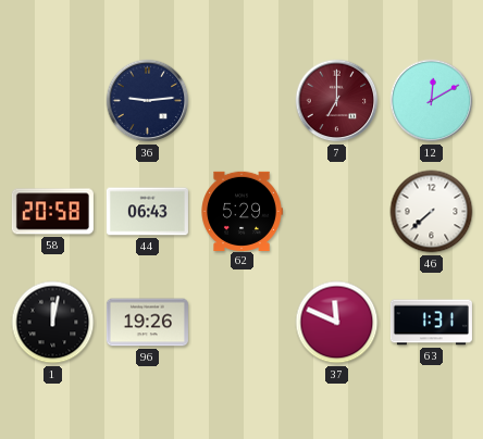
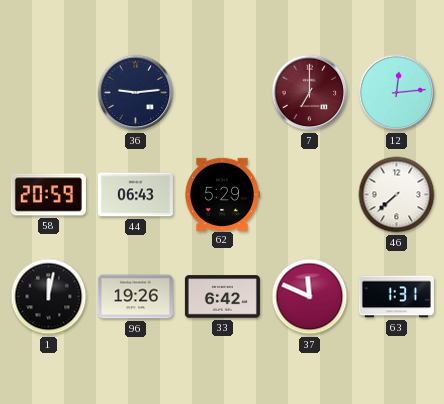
12: 12:10 -> 12:14
58: 20:58 -> 20:59
33: none -> 6:42
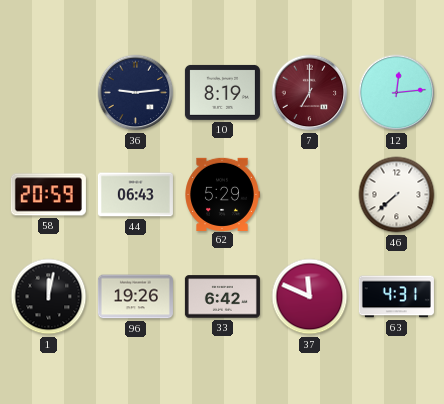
10: none -> 8:19
63: 1:31 -> 4:31
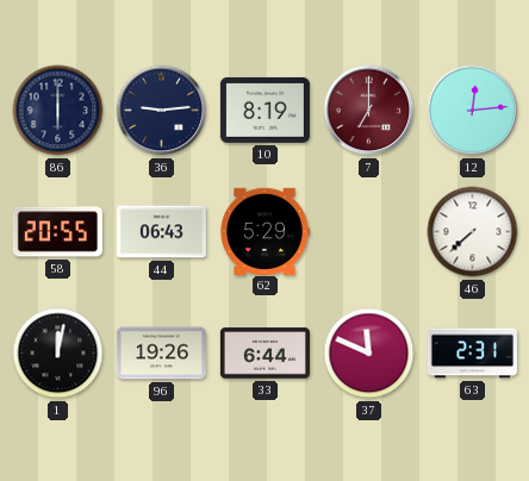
86: none -> 6:00
58: 20:59 -> 20:55
33: 6:42 -> 6:44
63: 4:31 -> 2:31
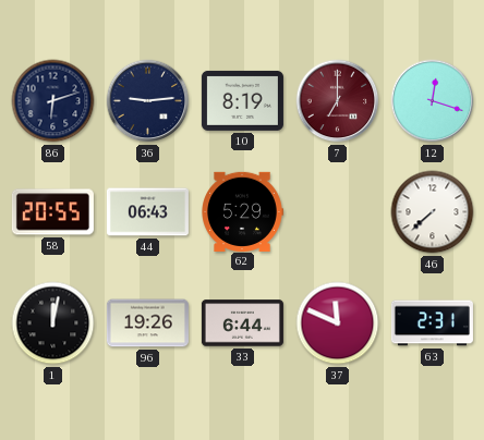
86: 6:00 -> 6:12
12: 12:14 -> 12:18
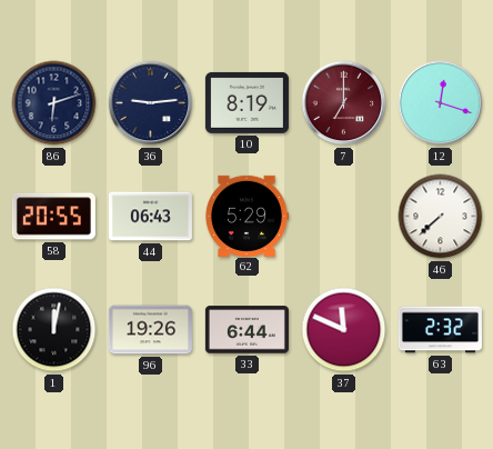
63: 2:31 -> 2:32
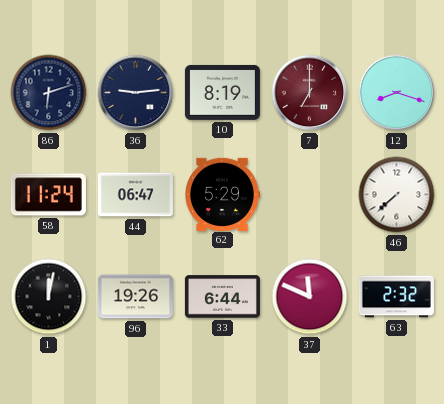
12: 12:18 -> 8:18
58: 20:55 -> 11:24
44: 06:43 -> 06:47
